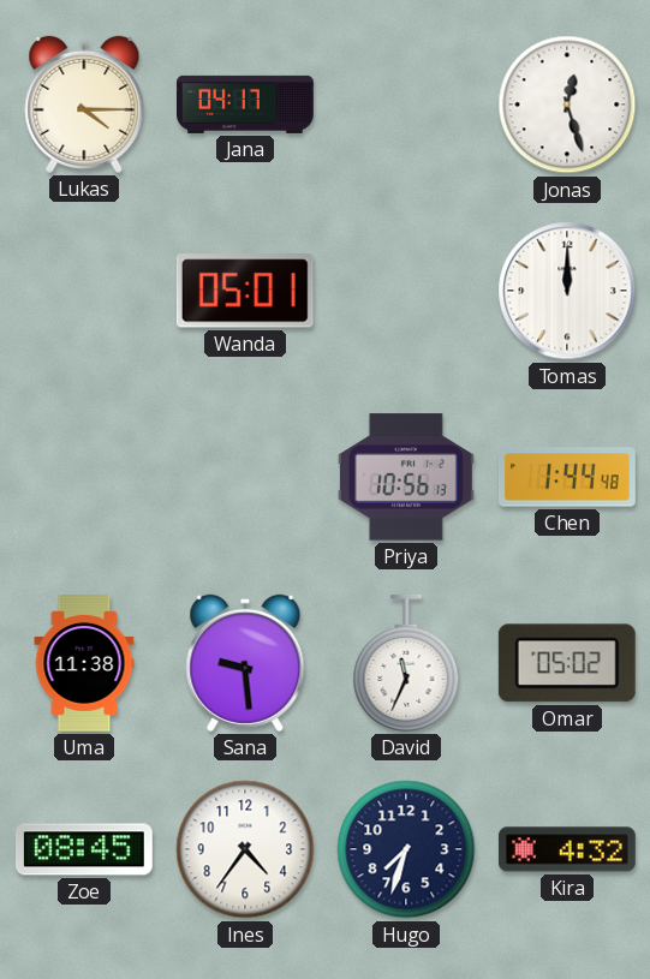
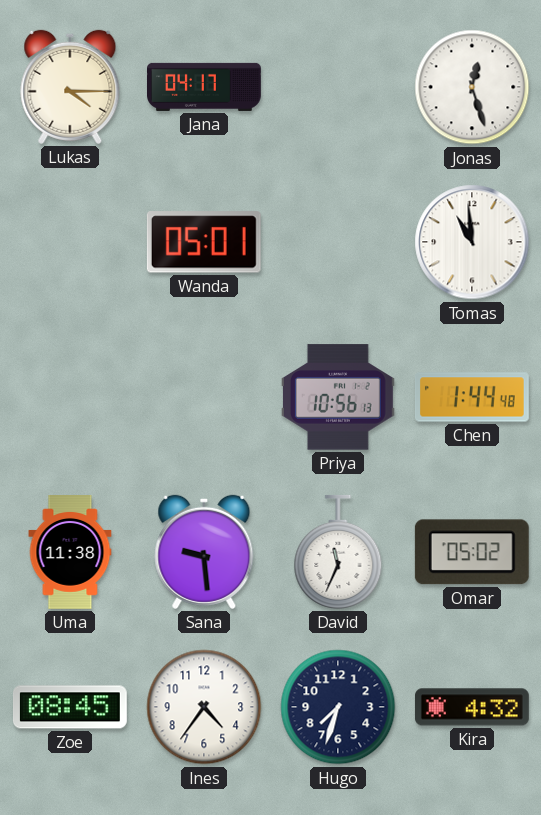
Tomas: 12:00 -> 10:59
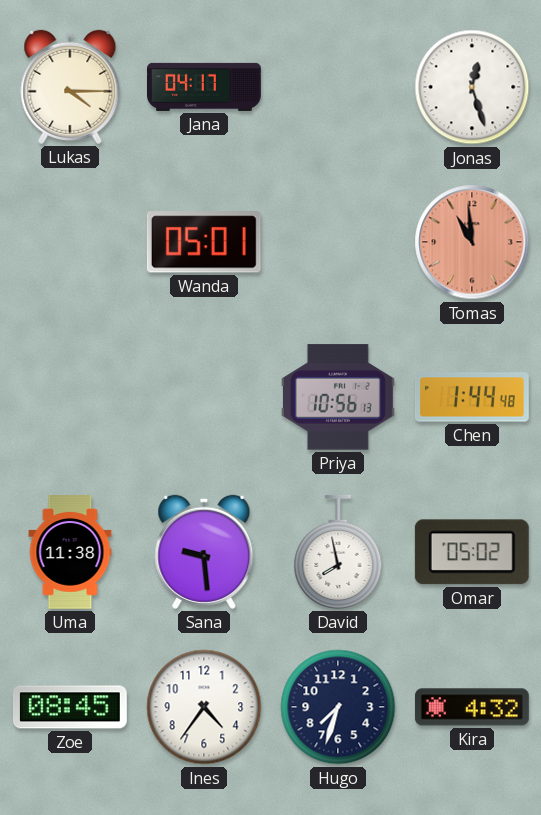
Tomas dial: white -> salmon
David: 11:34 -> 7:58
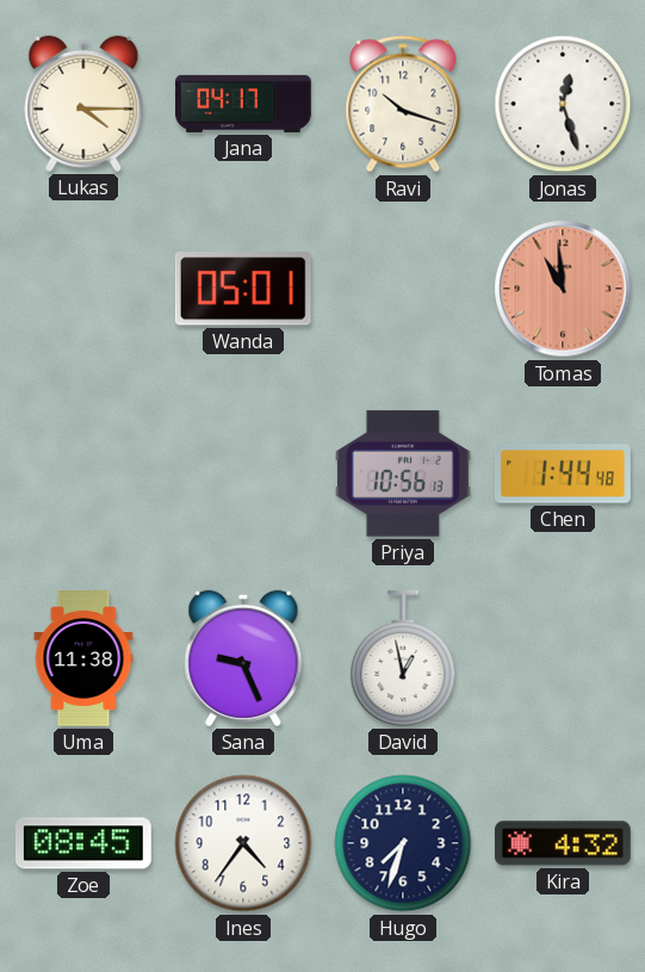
Ravi: none -> 10:18
Sana: 9:29 -> 9:26
David: 7:58 -> 12:58
Omar: 05:02 -> none
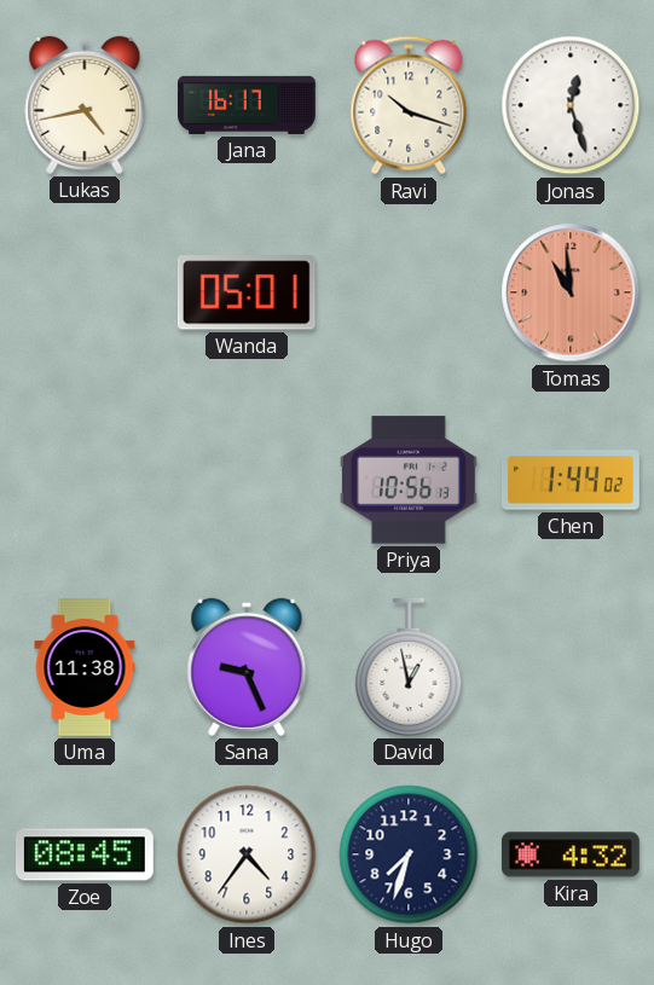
Lukas: 4:15 -> 4:43
Jana: 04:17 -> 16:17
Chen: 1:44:48 -> 1:44:02
